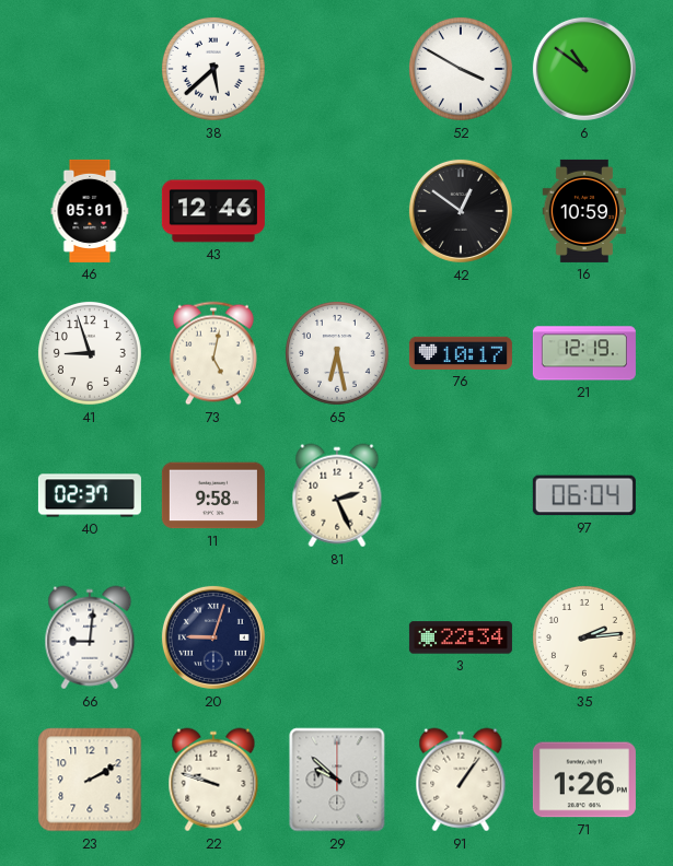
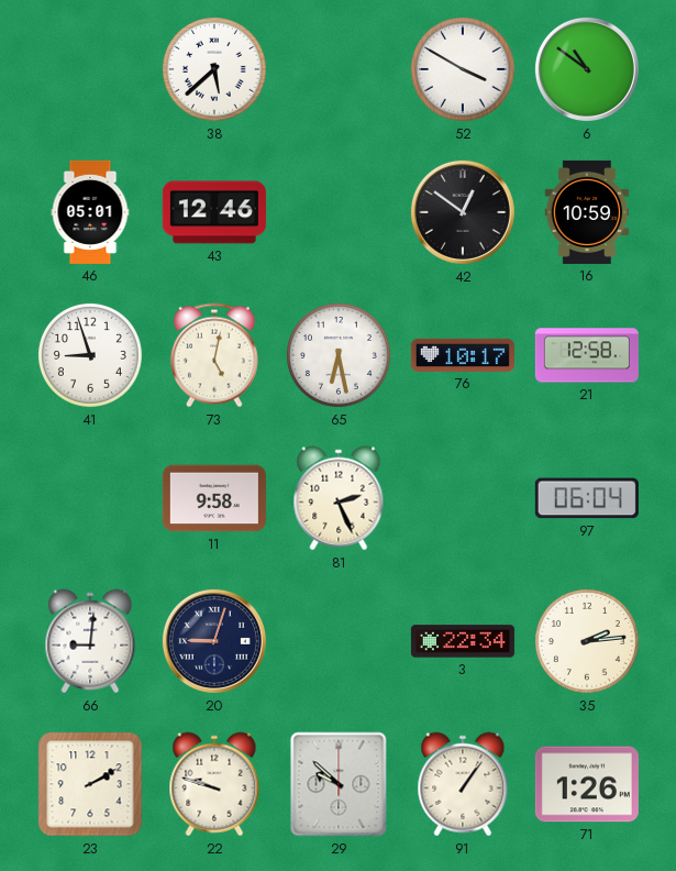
21: 12:19 -> 12:58
40: 02:37 -> none
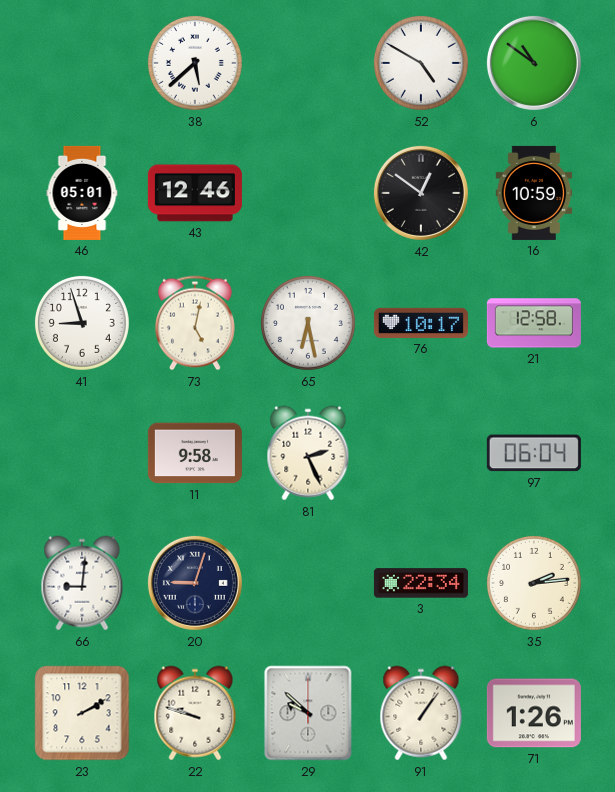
52: 3:50 -> 4:50
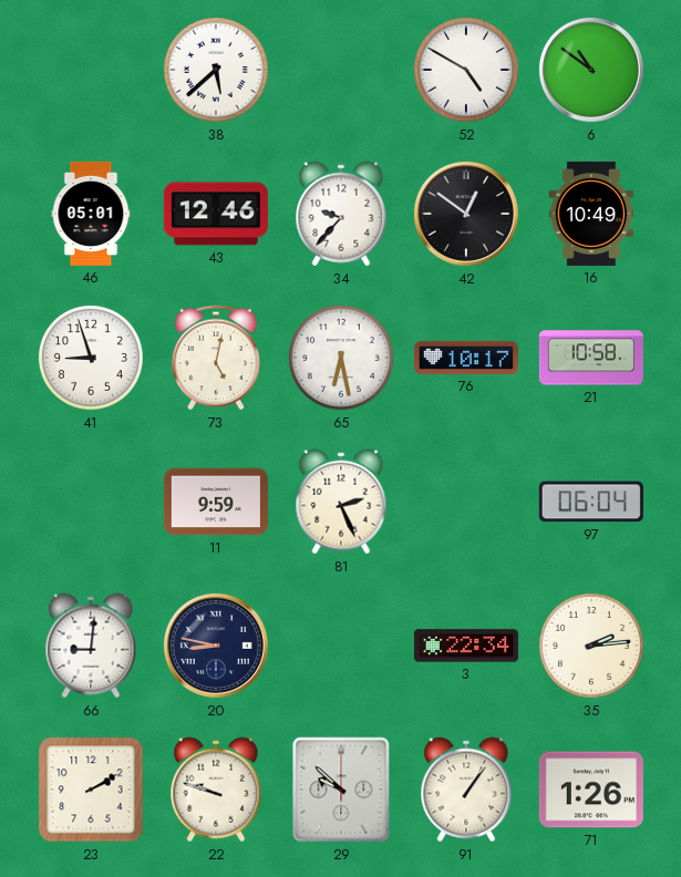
34: none -> 9:37
16: 10:59 -> 10:49
21: 12:58 -> 10:58
11: 9:58 -> 9:59
20: 9:03 -> 8:47
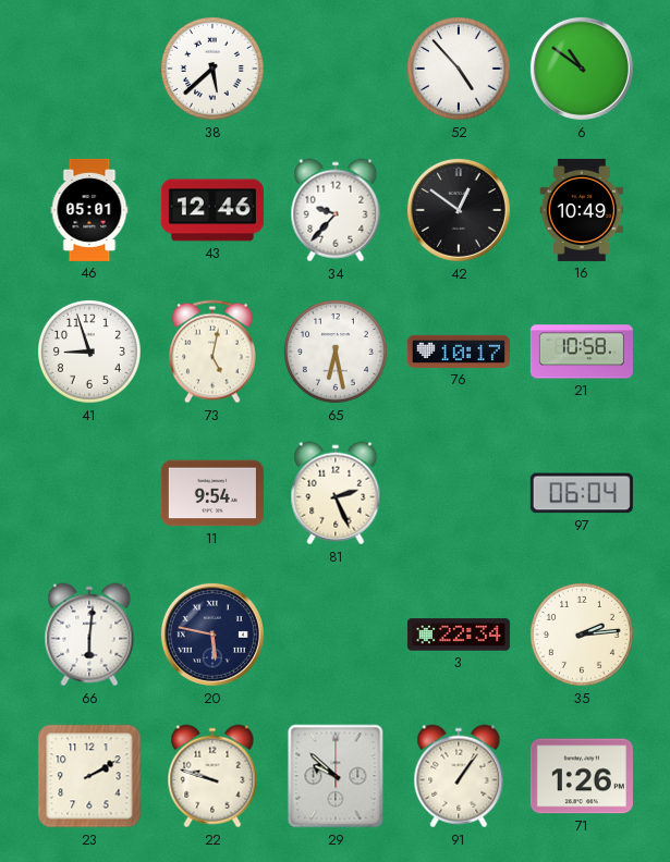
52: 4:50 -> 4:53
11: 9:59 -> 9:54
66: 9:01 -> 6:01
20: 8:47 -> 5:47
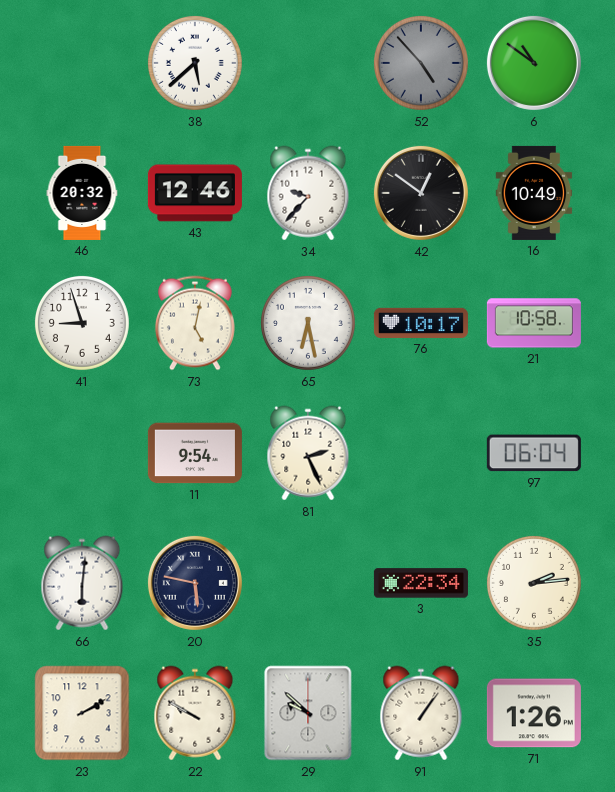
52 dial: white -> grey
46: 05:01 -> 20:32
22: 9:48 -> 9:50
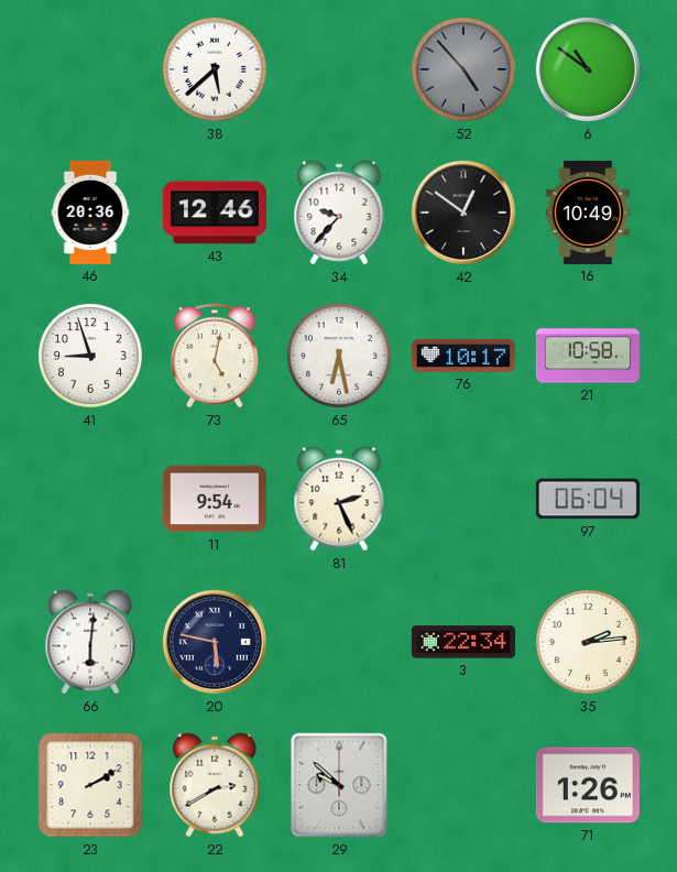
46: 20:32 -> 20:36
22: 9:50 -> 2:40
91: 1:06 -> none
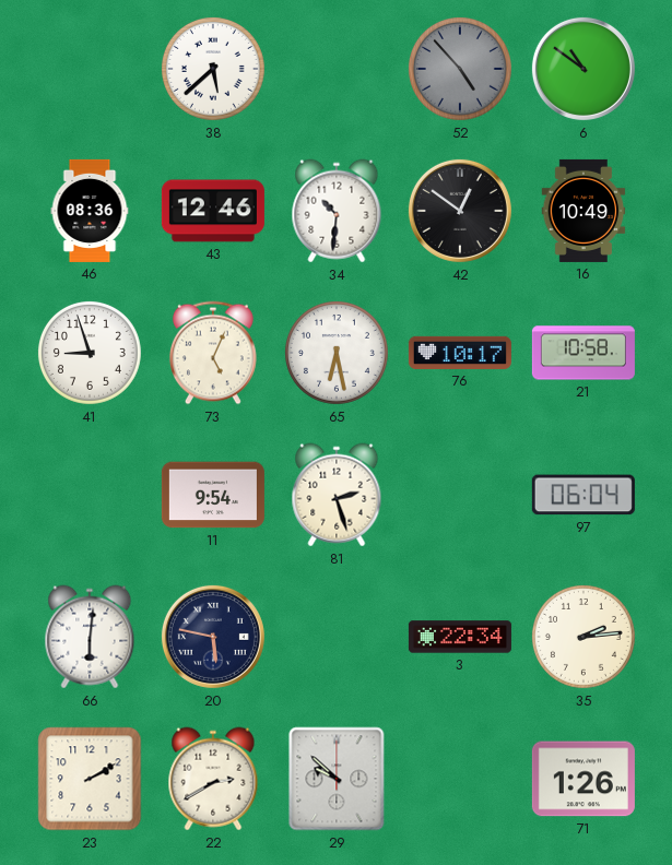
46: 20:36 -> 08:36
34: 9:37 -> 10:31
73: 5:02 -> 5:04
81: 2:26 -> 2:27
